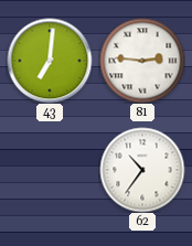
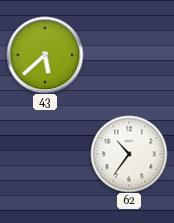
43: 7:01 -> 5:38
81: 2:46 -> none
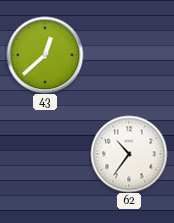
43: 5:38 -> 12:38
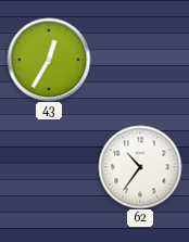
43: 12:38 -> 12:35
